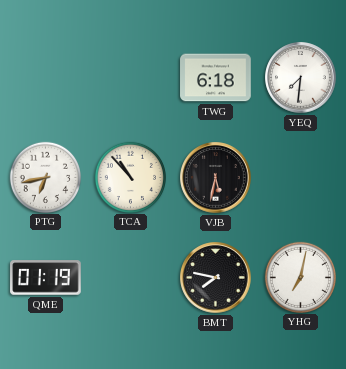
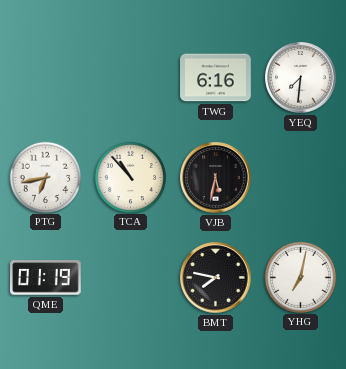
TWG: 6:18 -> 6:16
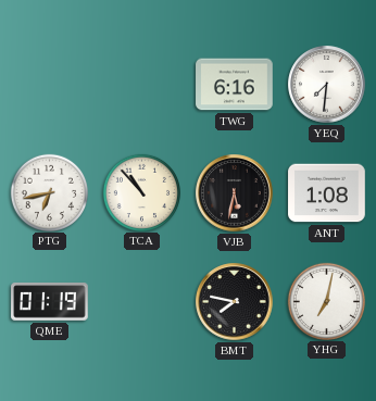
ANT: none -> 1:08
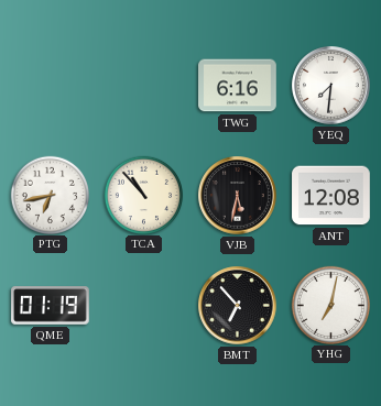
ANT: 1:08 -> 12:08
BMT: 7:47 -> 6:53
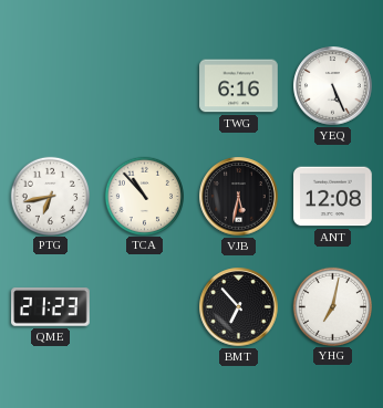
YEQ: 7:31 -> 5:26
QME: 01:19 -> 21:23
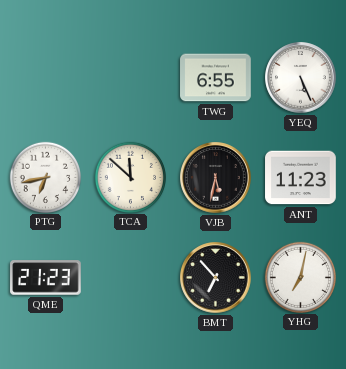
TWG: 6:16 -> 6:55
TCA: 10:53 -> 11:52
ANT: 12:08 -> 11:23
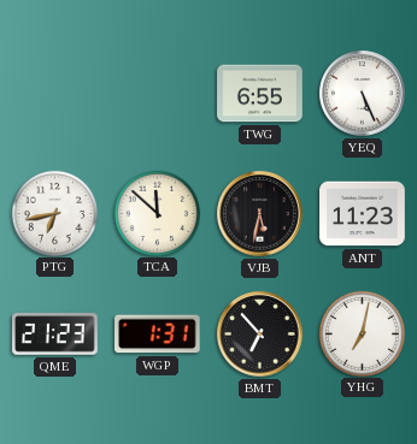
WGP: none -> 1:31
